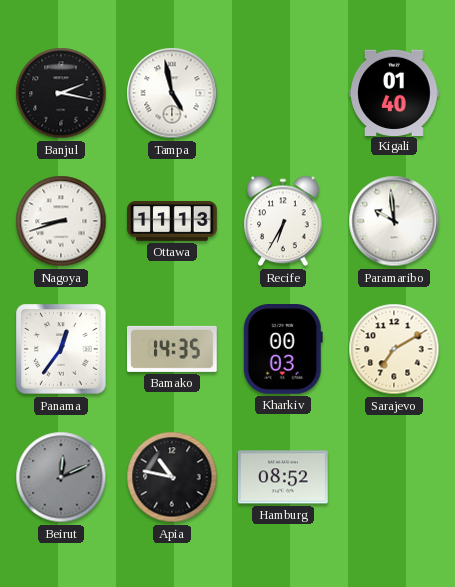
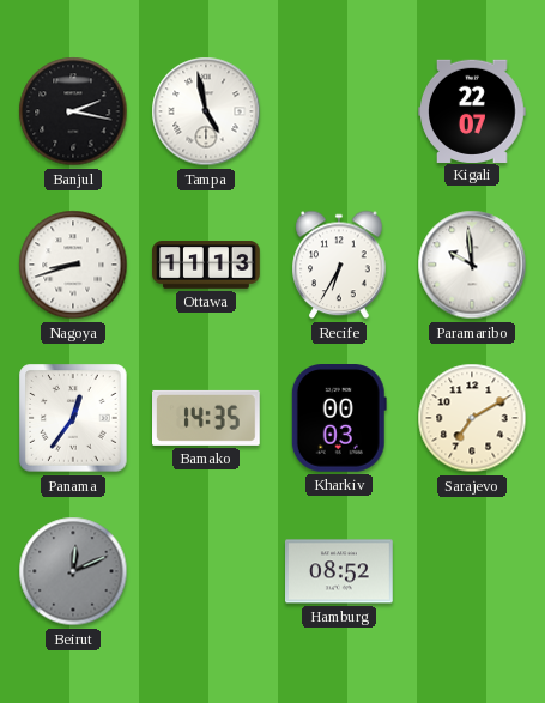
Kigali: 01:40 -> 22:07
Apia: 10:47 -> none
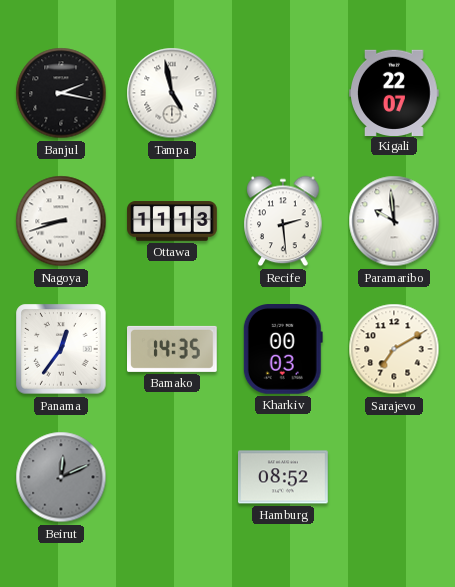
Recife: 6:35 -> 2:29
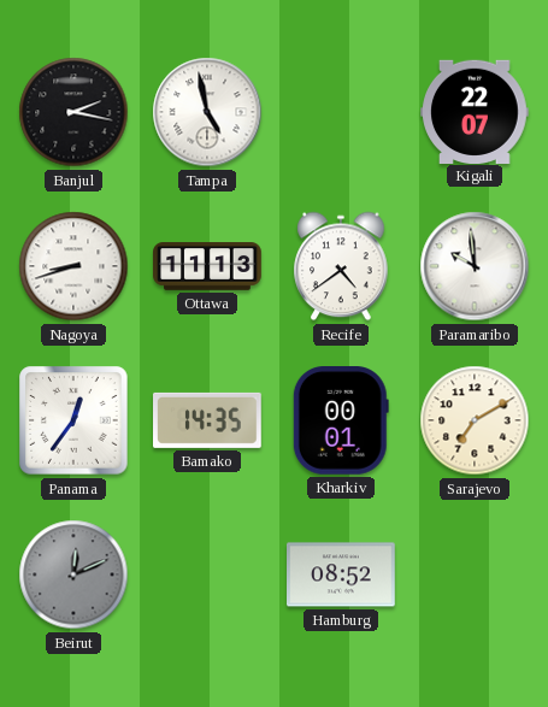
Recife: 2:29 -> 4:39
Kharkiv: 00:03 -> 00:01
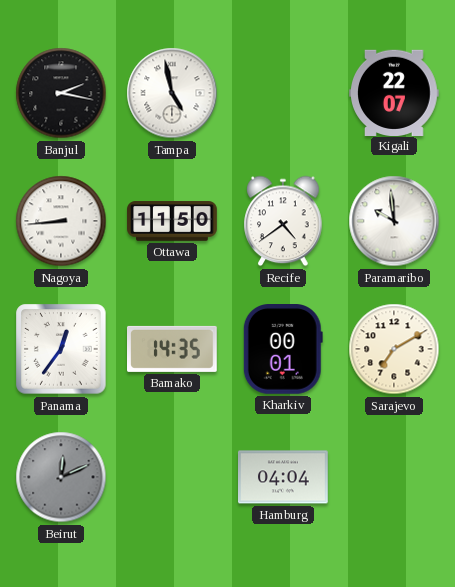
Nagoya: 8:42 -> 8:44
Ottawa: 11:13 -> 11:50
Hamburg: 08:52 -> 04:04
